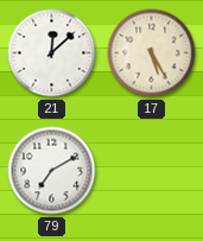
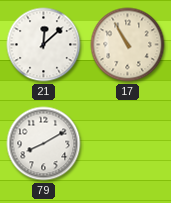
17: 5:25 -> 10:55
79: 7:10 -> 8:10
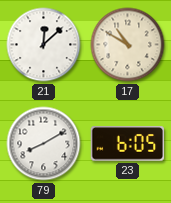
17: 10:55 -> 10:50
23: none -> 6:05
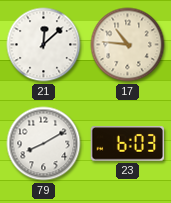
17: 10:50 -> 10:46
23: 6:05 -> 6:03
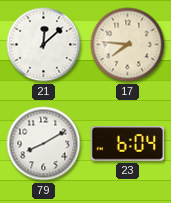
17: 10:46 -> 7:46
23: 6:03 -> 6:04
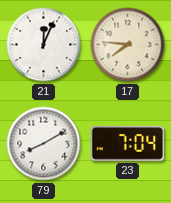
21: 12:08 -> 12:04
23: 6:04 -> 7:04
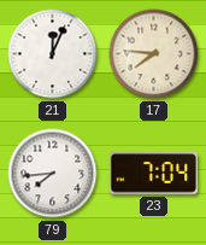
79: 8:10 -> 7:44
